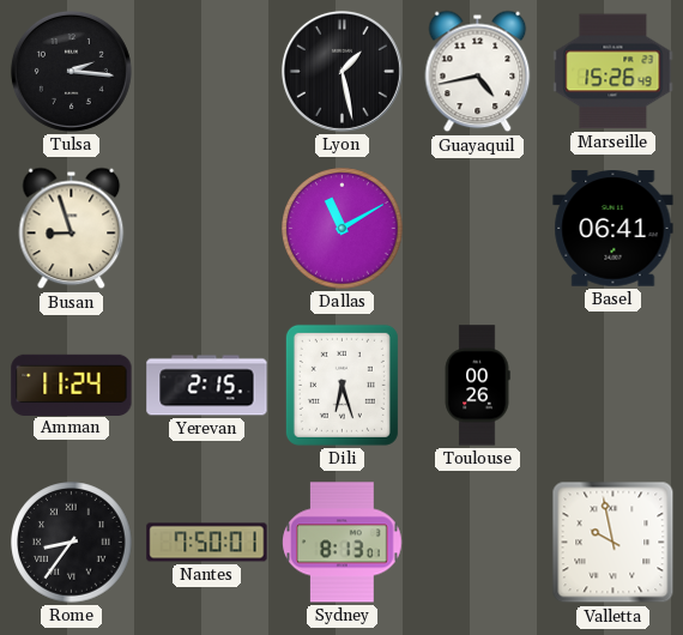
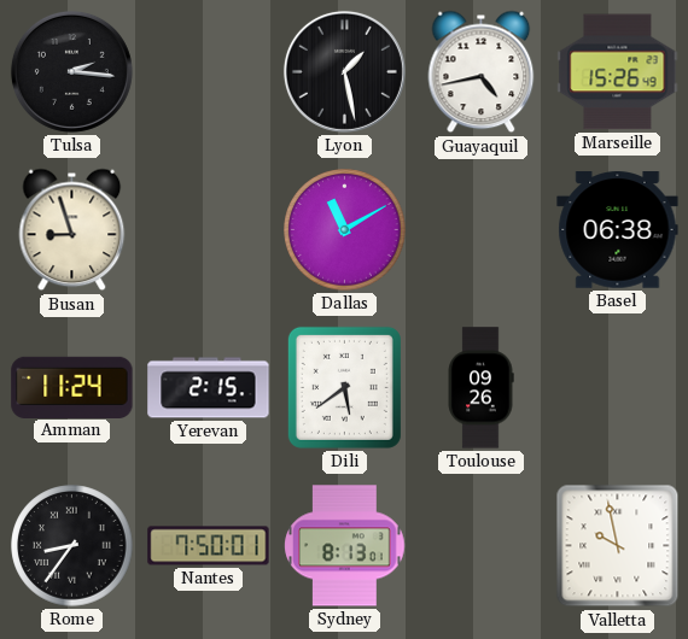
Basel: 06:41 -> 06:38
Dili: 6:27 -> 5:39
Toulouse: 00:26 -> 09:26
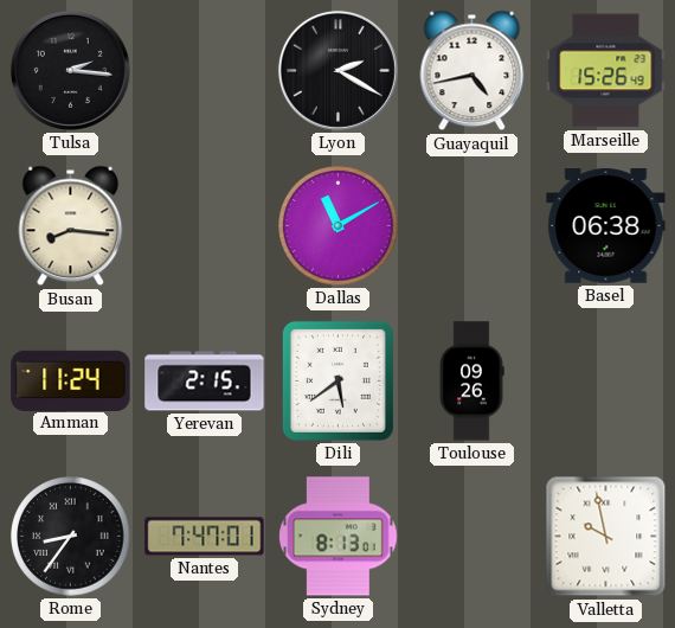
Lyon: 1:28 -> 2:20
Busan: 8:57 -> 8:16
Nantes: 7:50 -> 7:47
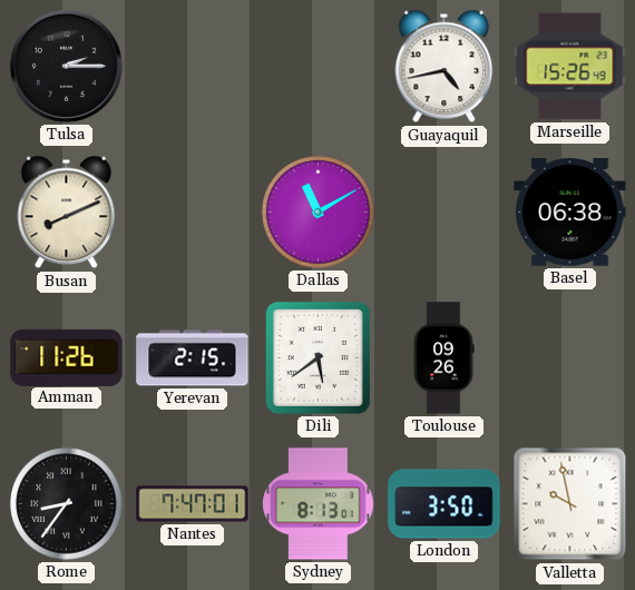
Tulsa: 2:16 -> 2:15
Lyon: 2:20 -> none
Busan: 8:16 -> 8:11
Amman: 11:24 -> 11:26
London: none -> 3:50
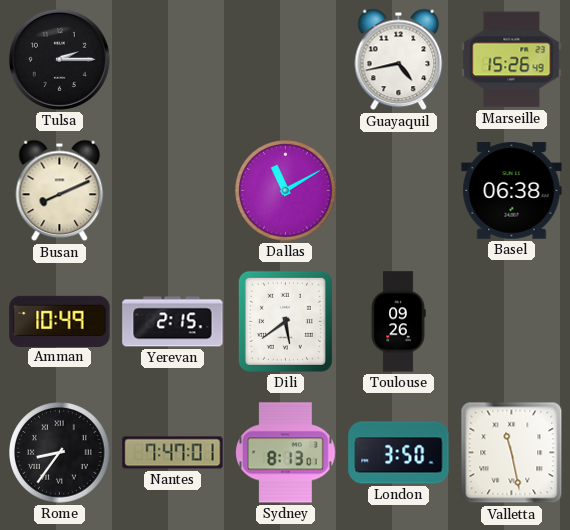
Amman: 11:26 -> 10:49
Valletta: 9:58 -> 11:28
